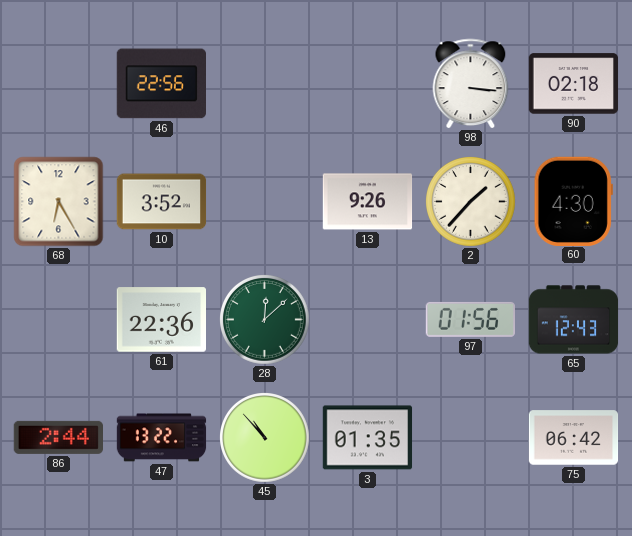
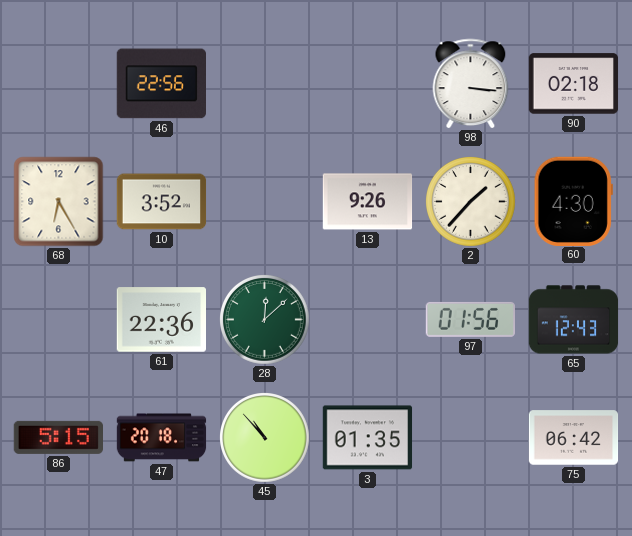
86: 2:44 -> 5:15
47: 13:22 -> 20:18
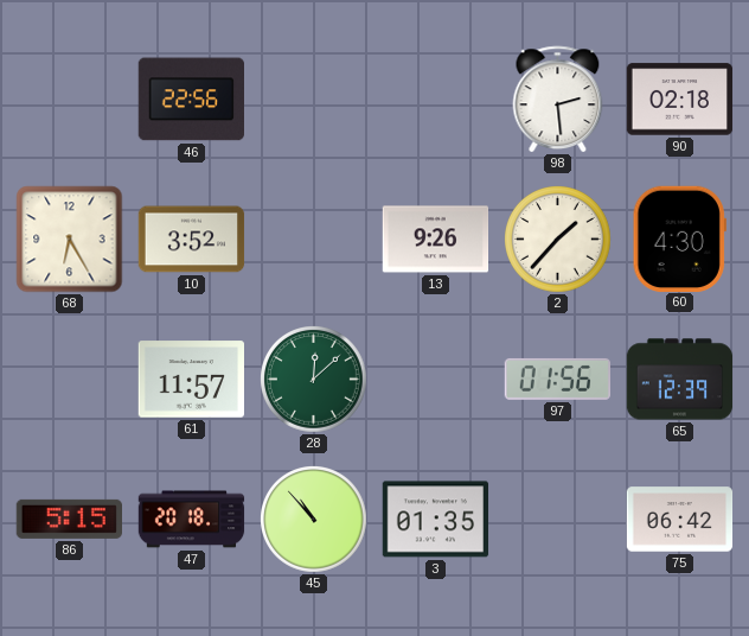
98: 3:16 -> 2:29
61: 22:36 -> 11:57
65: 12:43 -> 12:39
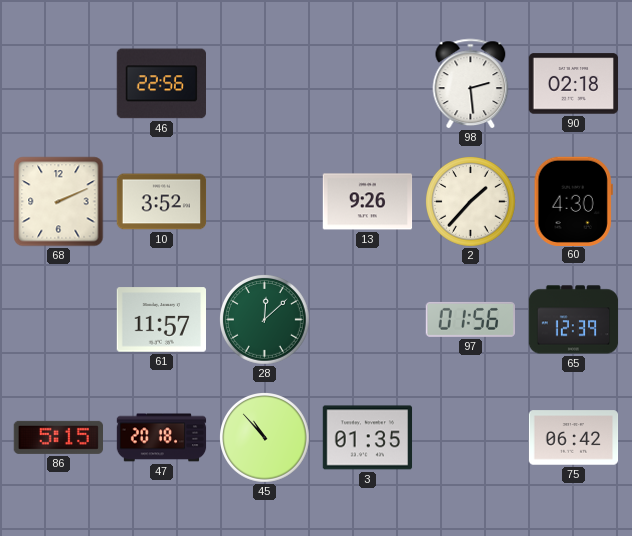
68: 6:25 -> 2:11
